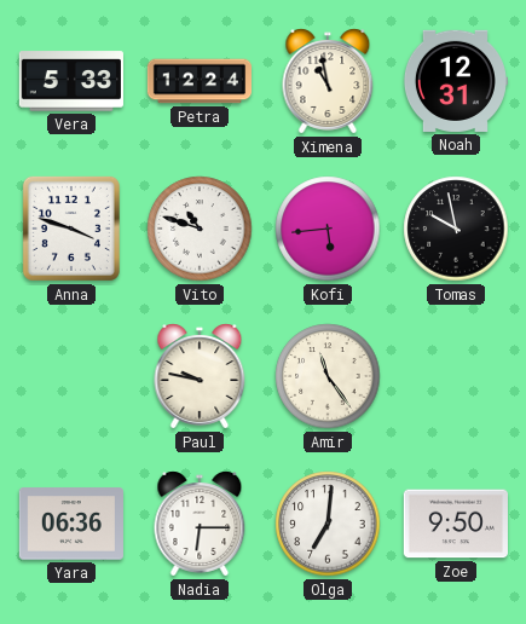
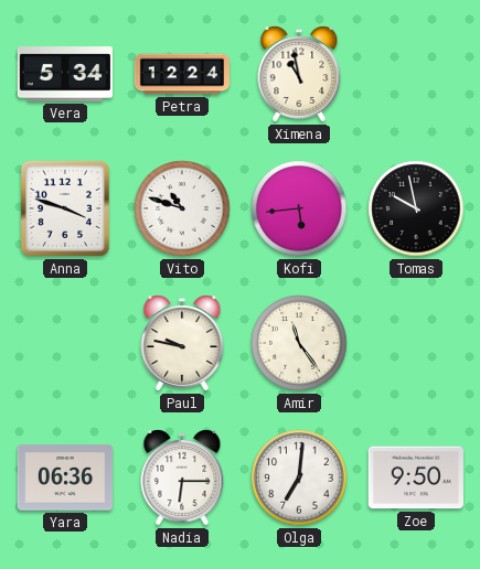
Vera: 5:33 -> 5:34
Noah: 12:31 -> none
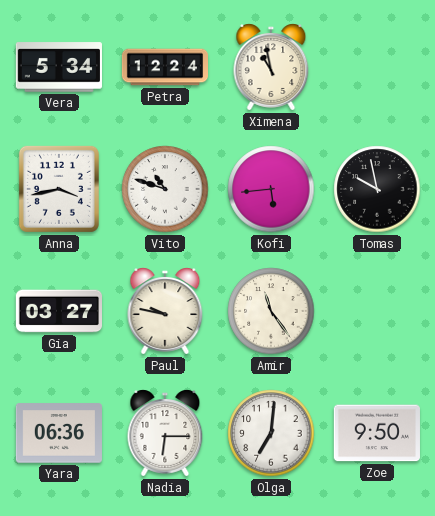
Anna: 3:48 -> 3:43
Gia: none -> 03:27
